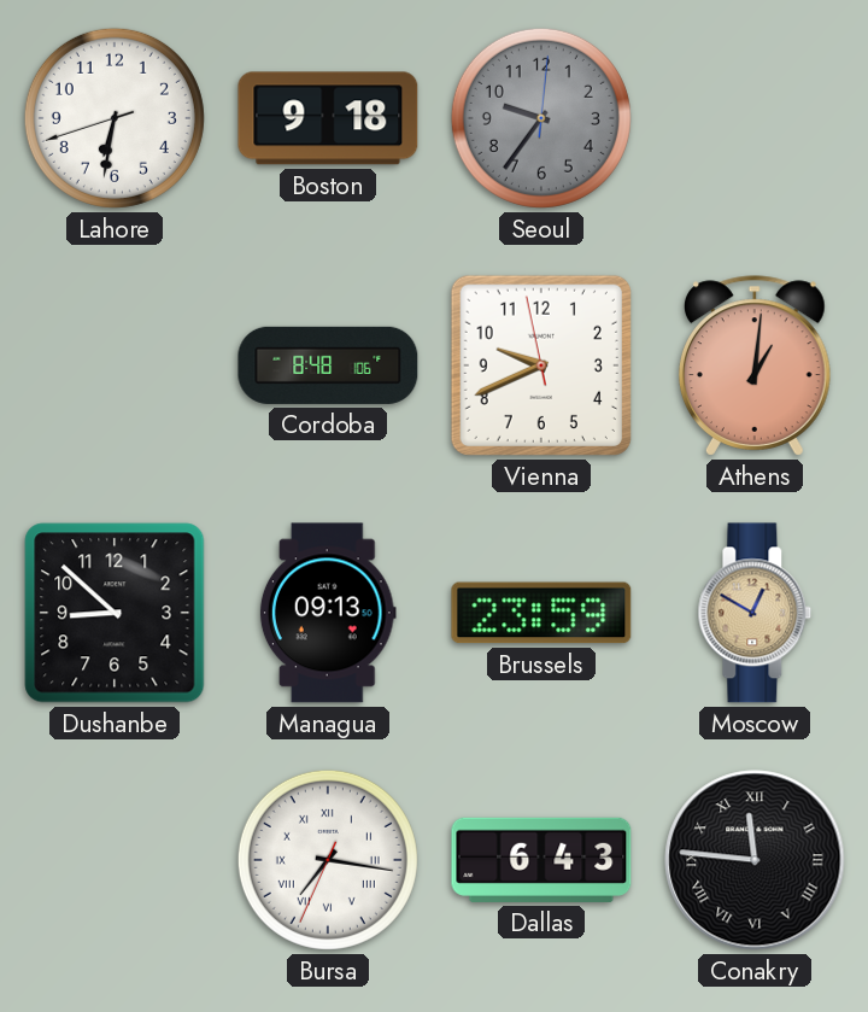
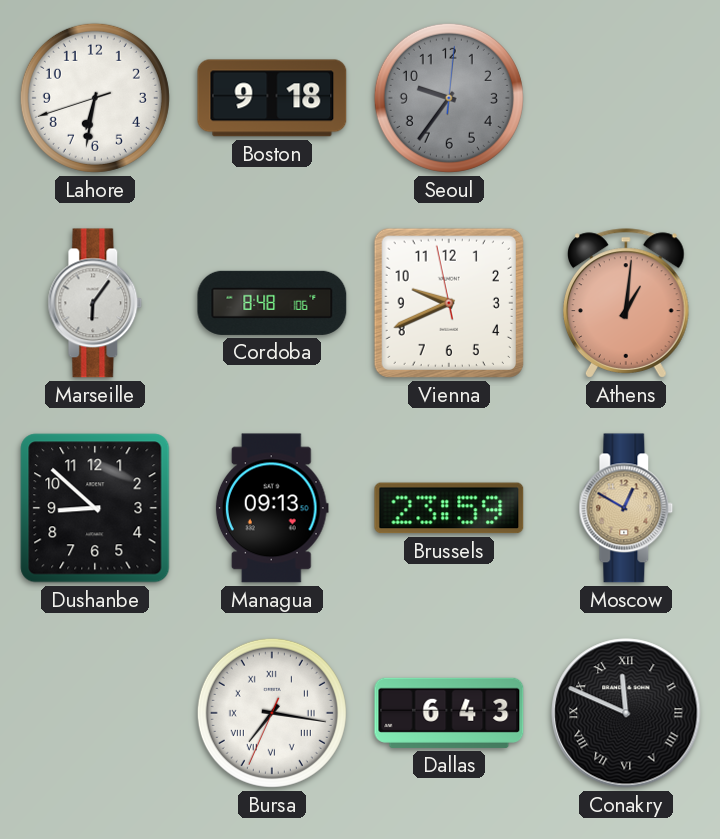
Marseille: none -> 6:06
Conakry: 11:46 -> 11:49
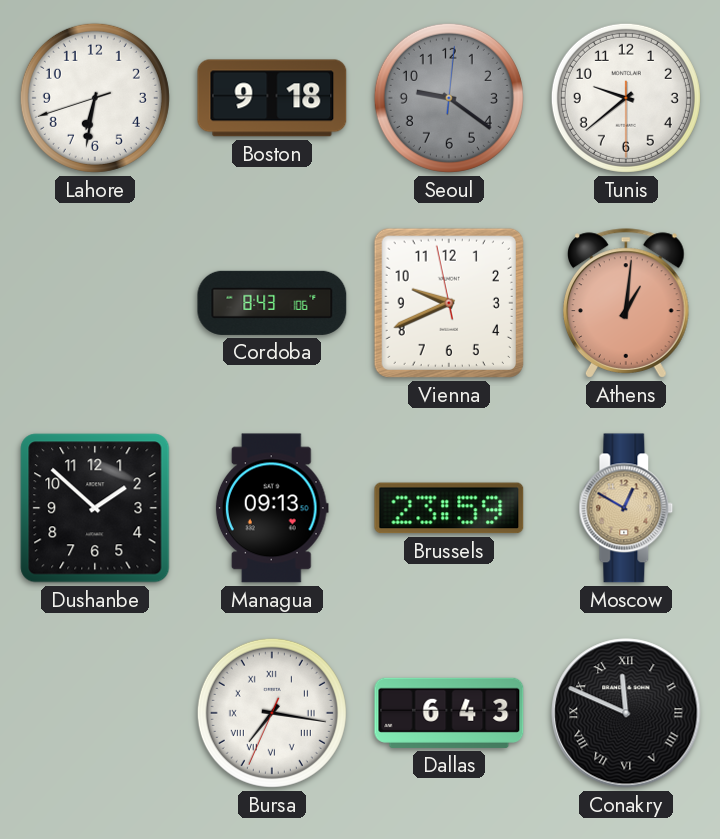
Seoul: 9:36 -> 9:21
Tunis: none -> 9:38
Marseille: 6:06 -> none
Cordoba: 8:48 -> 8:43
Dushanbe: 8:52 -> 1:52
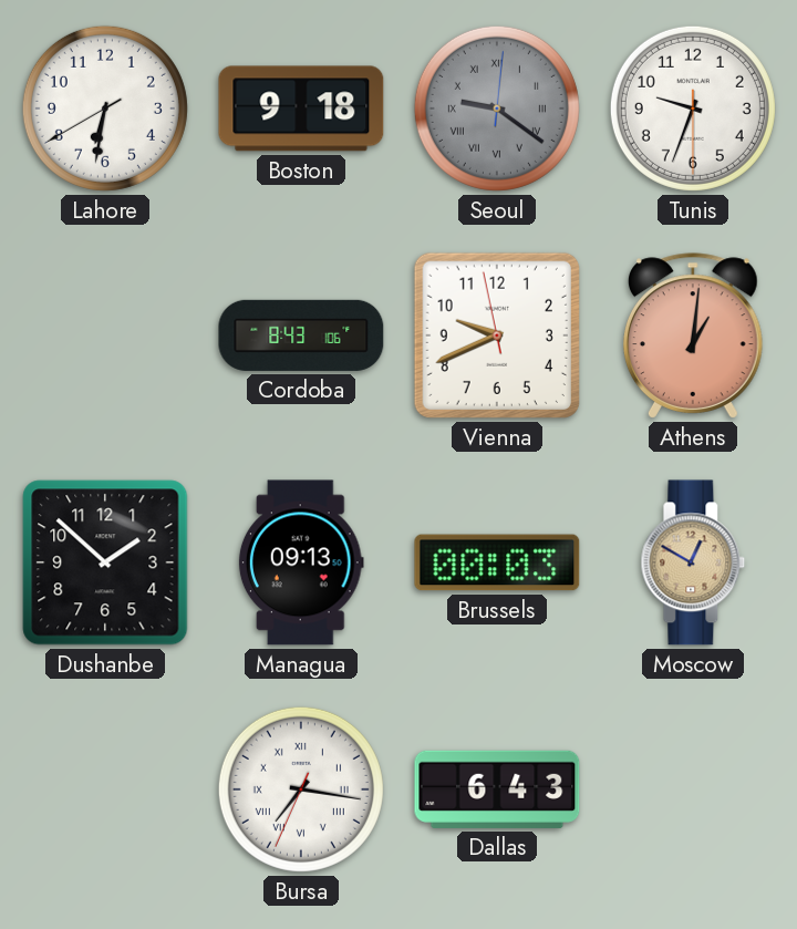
Lahore: 6:31:42 -> 6:31:40
Seoul numerals: Arabic -> Roman
Tunis: 9:38 -> 9:33
Brussels: 23:59 -> 00:03
Conakry: 11:49 -> none
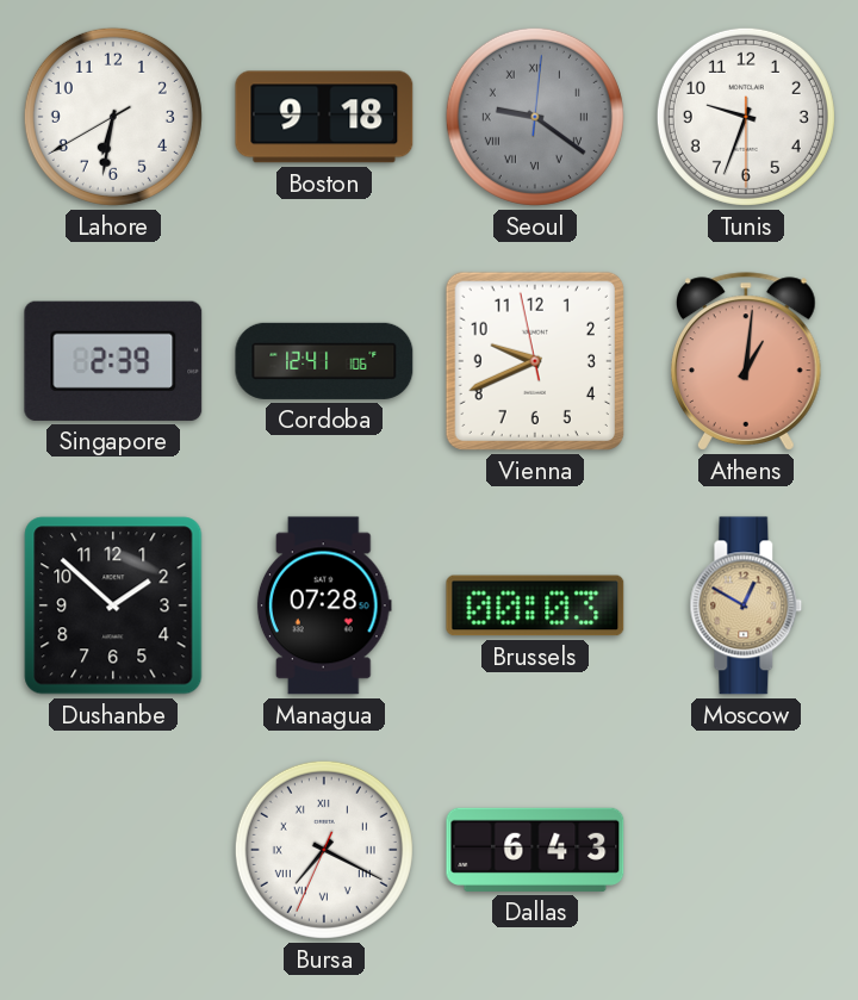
Singapore: none -> 2:39
Cordoba: 8:43 -> 12:41
Managua: 09:13 -> 07:28
Bursa: 7:16 -> 7:19
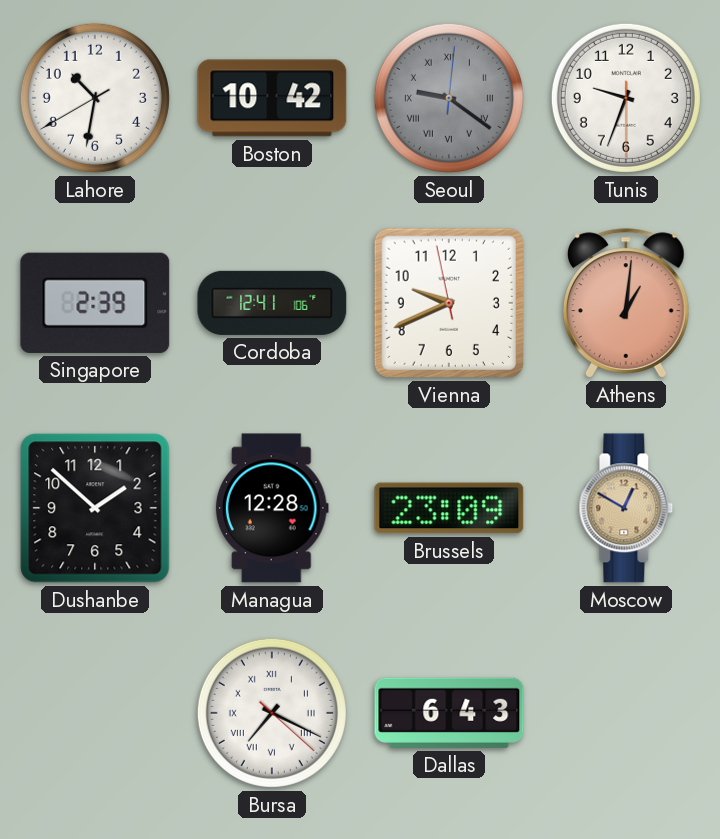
Lahore: 6:31 -> 10:31
Boston: 9:18 -> 10:42
Managua: 07:28 -> 12:28
Brussels: 00:03 -> 23:09
Bursa: 7:19:34 -> 7:19:22
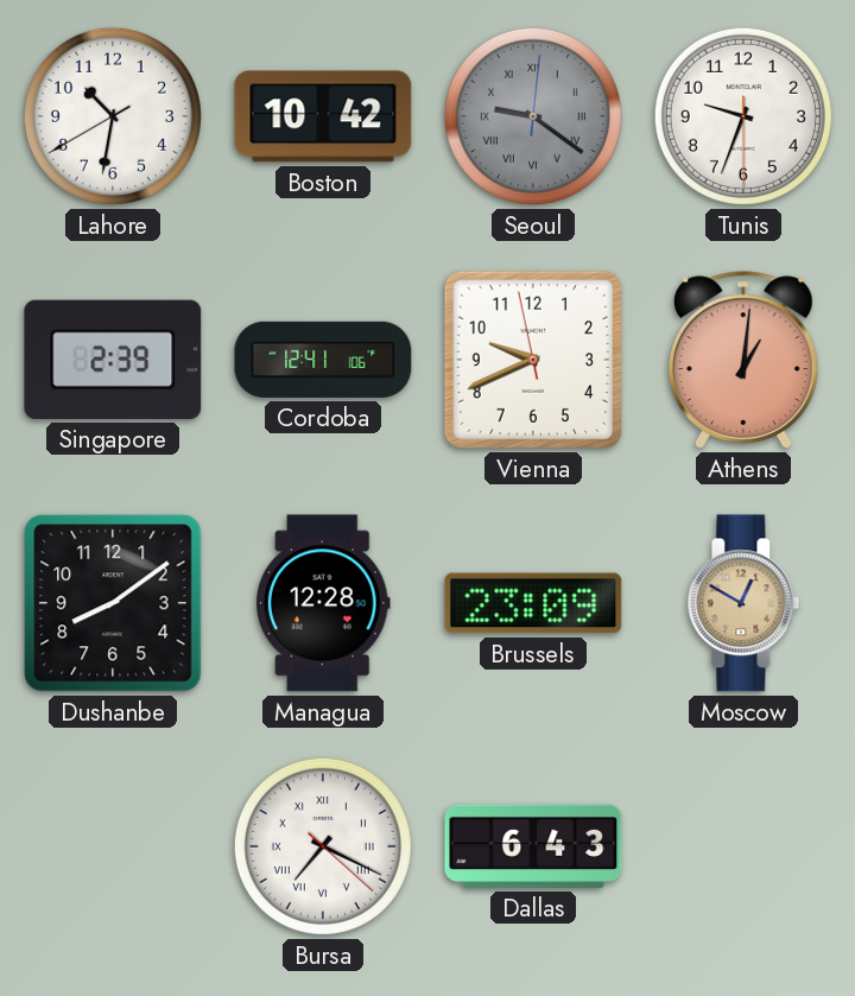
Dushanbe: 1:52 -> 8:09
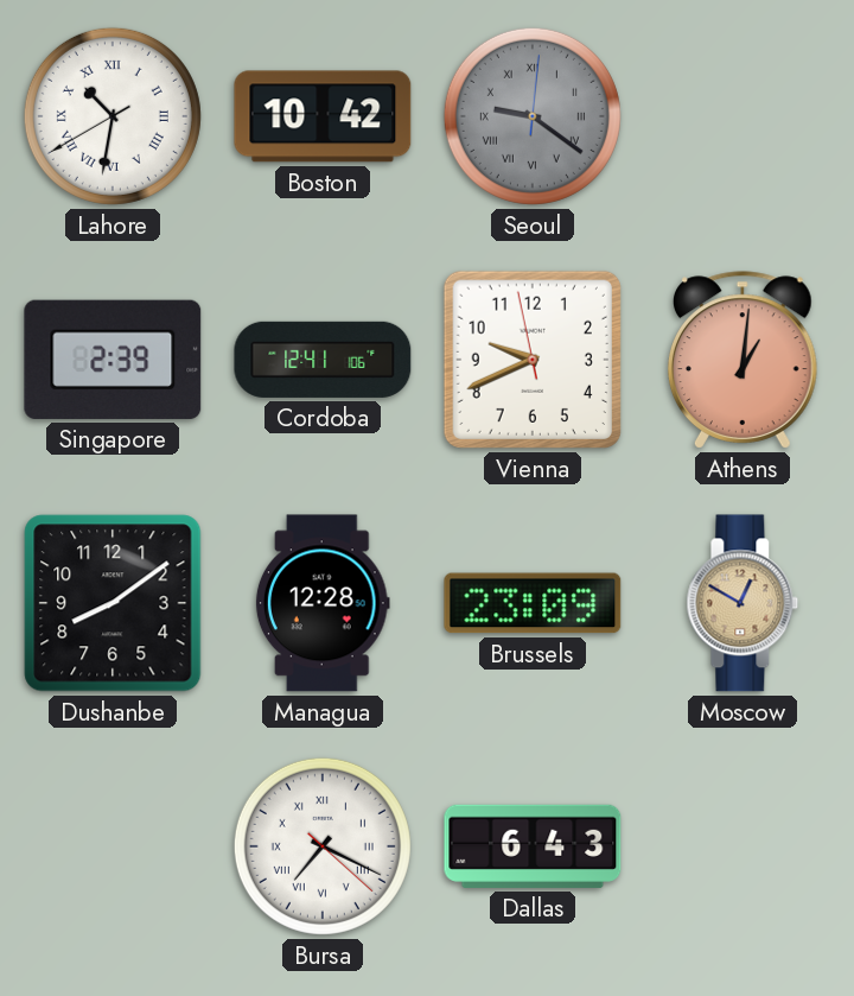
Lahore numerals: Arabic -> Roman
Tunis: 9:33 -> none
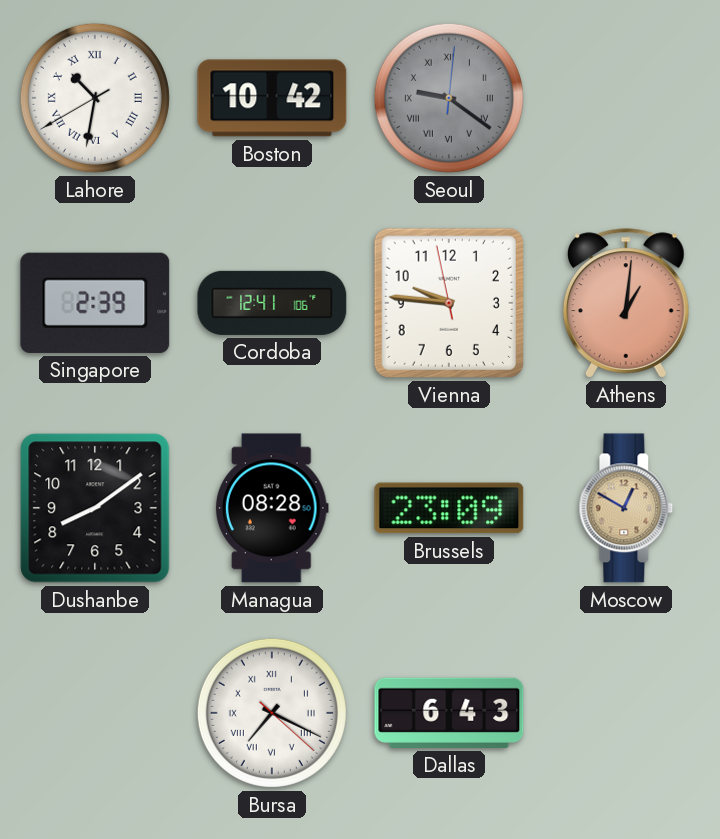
Vienna: 9:40 -> 9:45
Managua: 12:28 -> 08:28
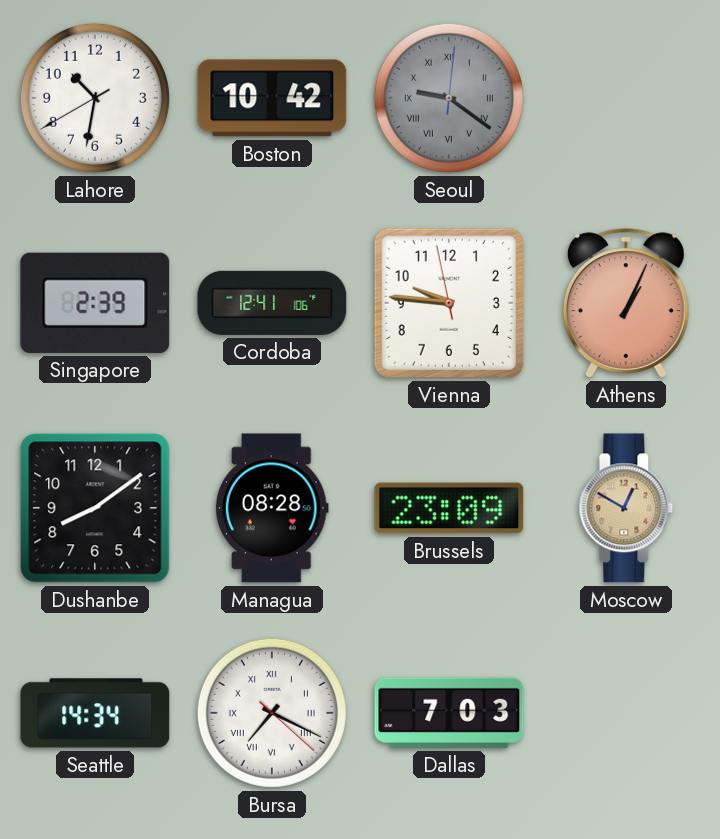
Lahore numerals: Roman -> Arabic
Athens: 1:01 -> 1:04
Seattle: none -> 14:34
Dallas: 6:43 -> 7:03
